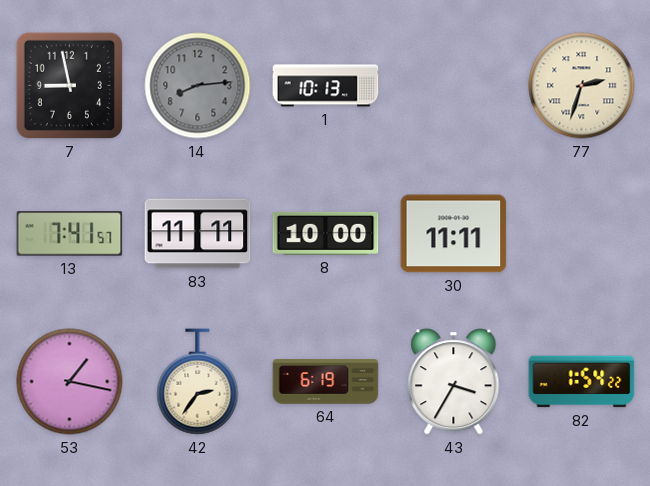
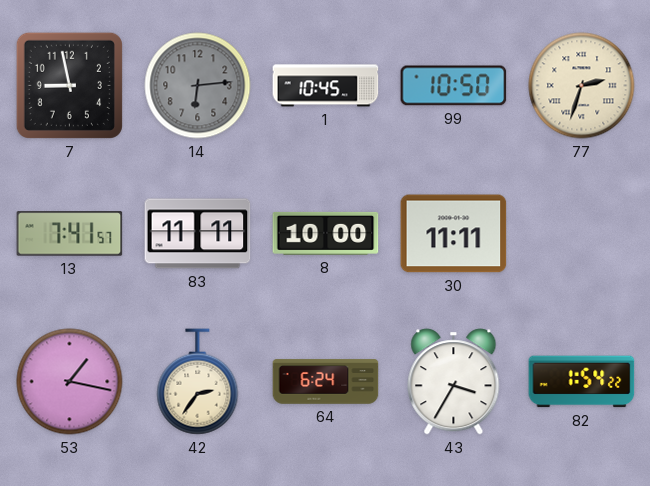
14: 8:14 -> 6:14
1: 10:13 -> 10:45
99: none -> 10:50
64: 6:19 -> 6:24
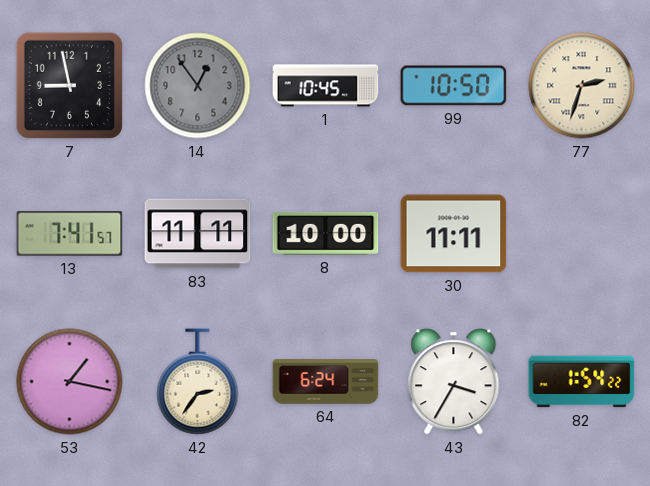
14: 6:14 -> 12:54
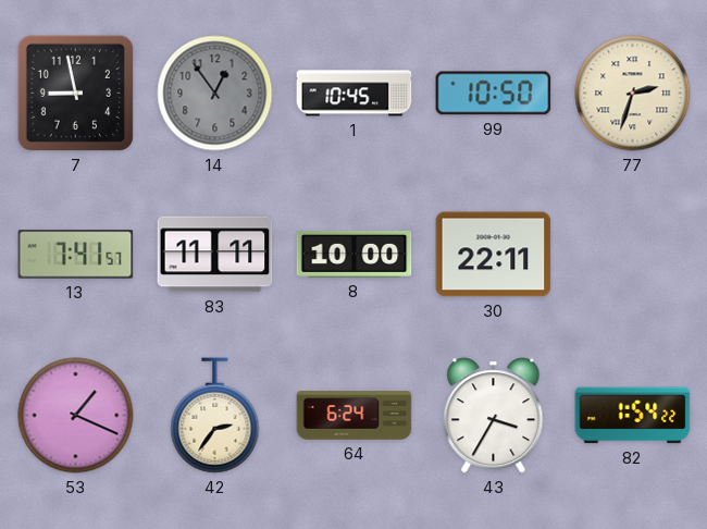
30: 11:11 -> 22:11
53: 1:17 -> 1:19
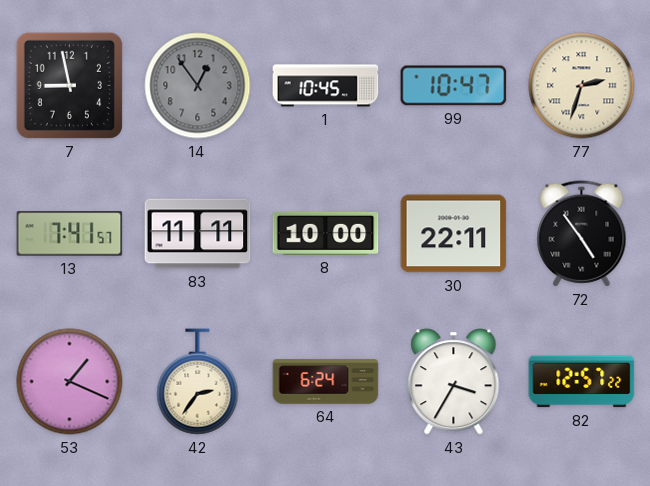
99: 10:50 -> 10:47
72: none -> 4:54
82: 1:54 -> 12:57
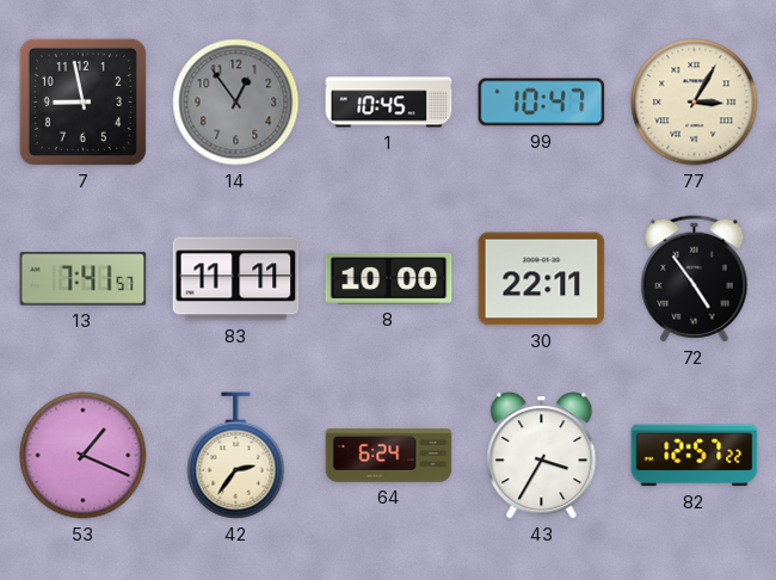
77: 2:33 -> 3:05
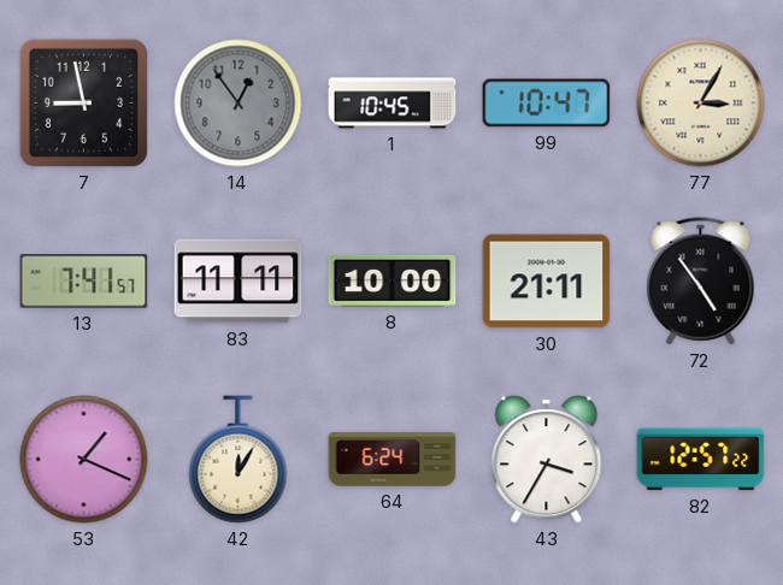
30: 22:11 -> 21:11
42: 2:36 -> 12:05
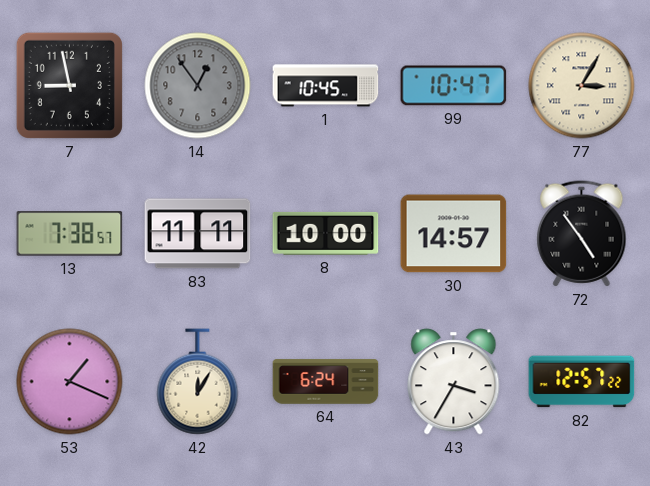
13: 7:41 -> 7:38
30: 21:11 -> 14:57
